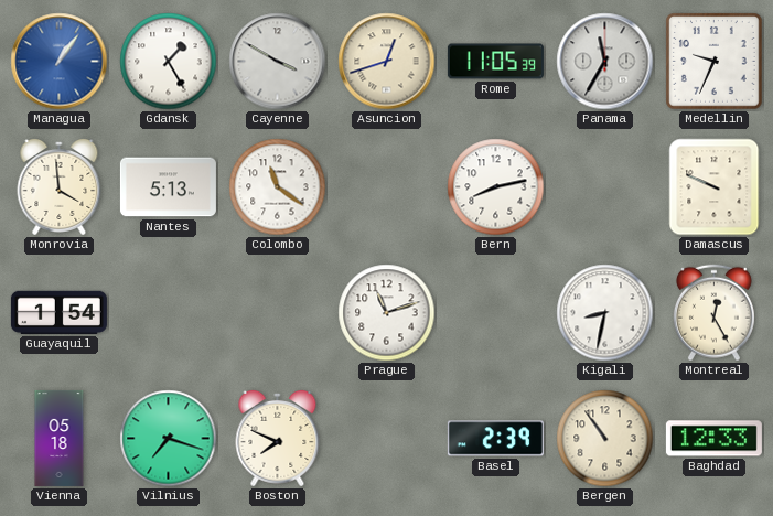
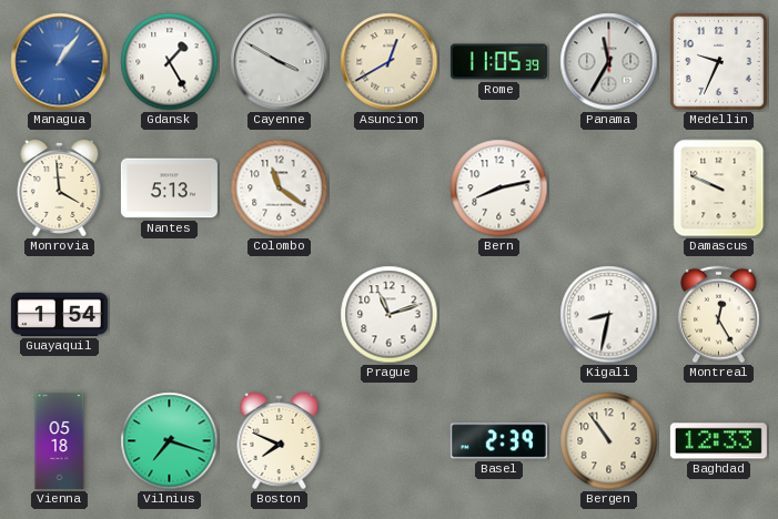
Asuncion: 12:42 -> 12:40
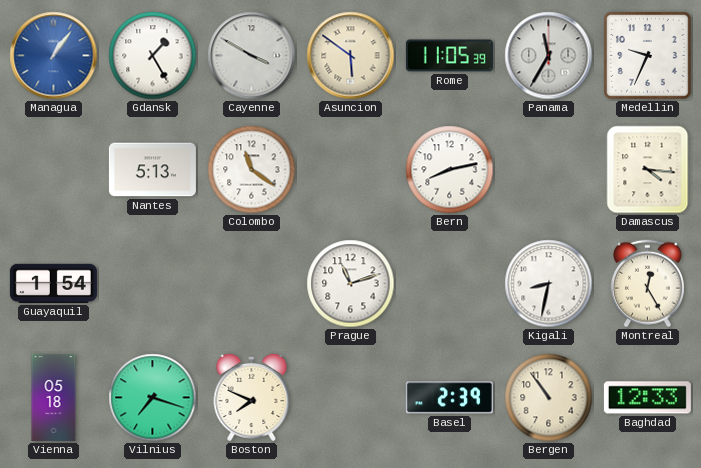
Asuncion: 12:40 -> 5:51
Monrovia: 3:59 -> none
Damascus: 9:49 -> 4:16
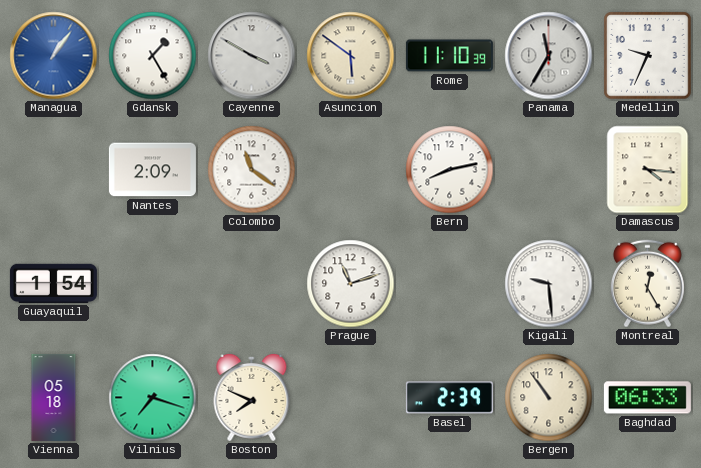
Rome: 11:05 -> 11:10
Nantes: 5:13 -> 2:09
Kigali: 8:32 -> 9:29
Baghdad: 12:33 -> 06:33
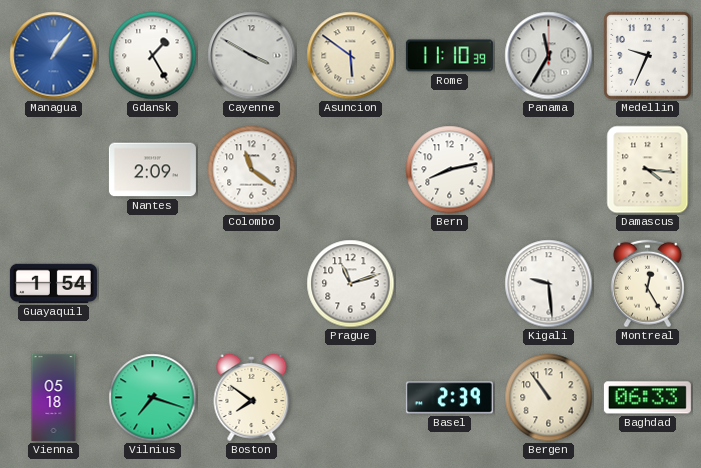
Boston: 7:49 -> 7:51
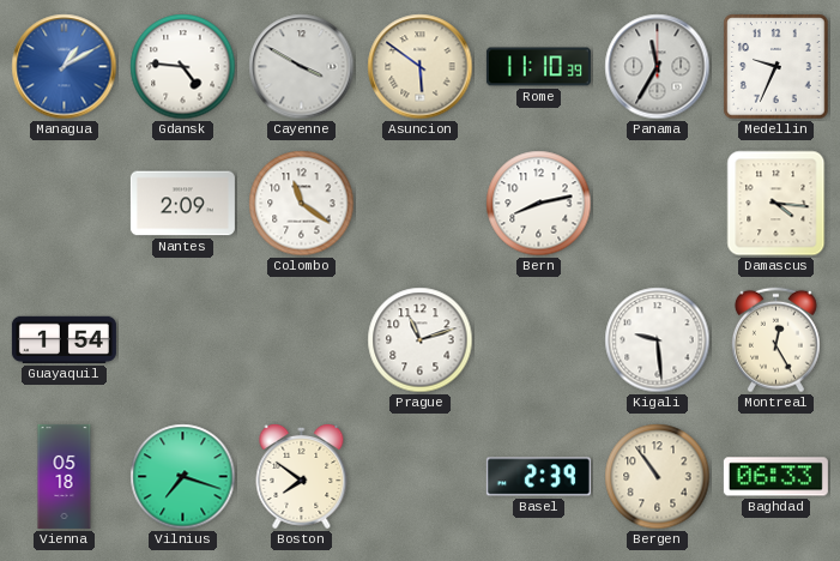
Managua: 1:06 -> 1:10
Gdansk: 1:25 -> 4:46
